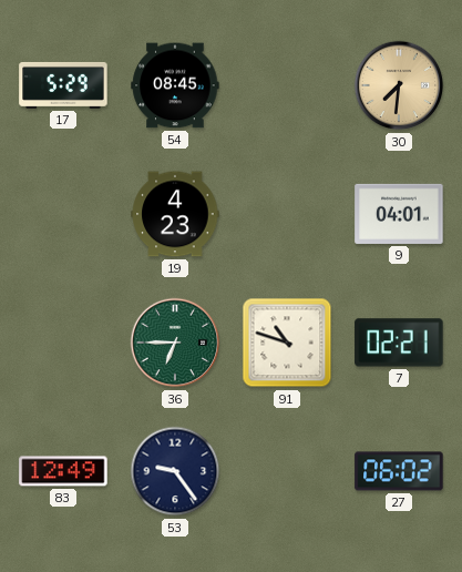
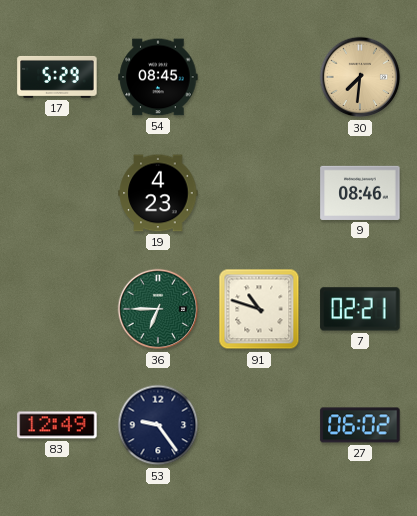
9: 04:01 -> 08:46
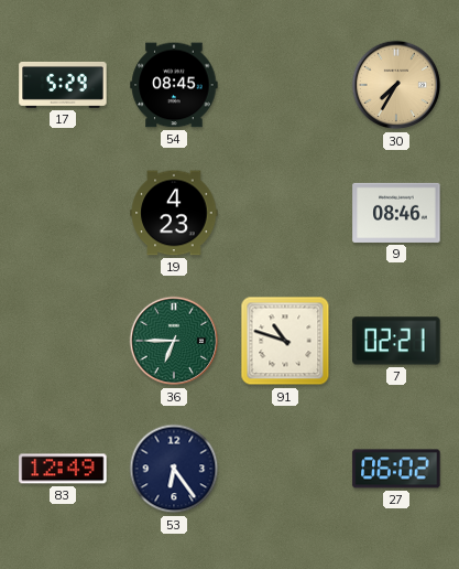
30: 7:31 -> 7:35
53: 9:24 -> 6:24
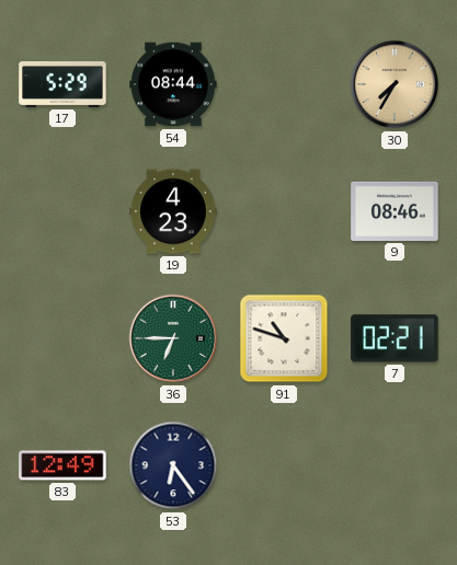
54: 08:45 -> 08:44
27: 06:02 -> none
